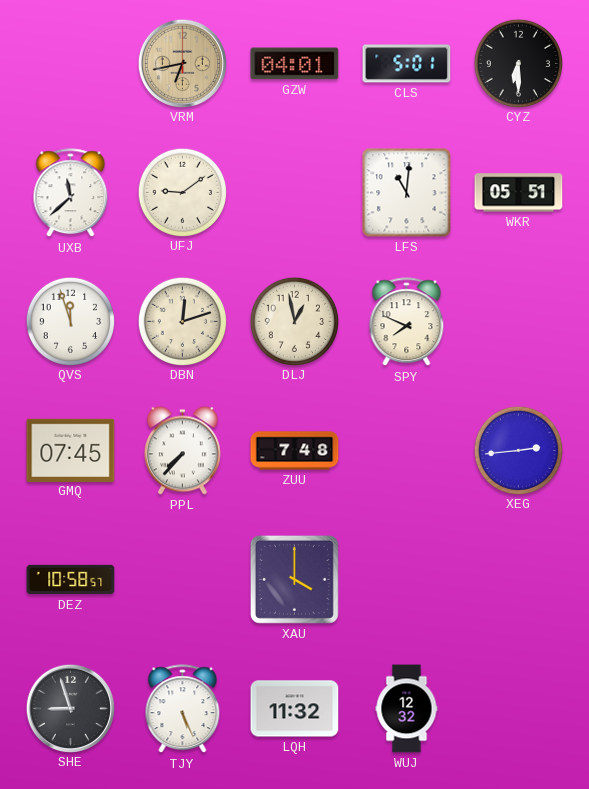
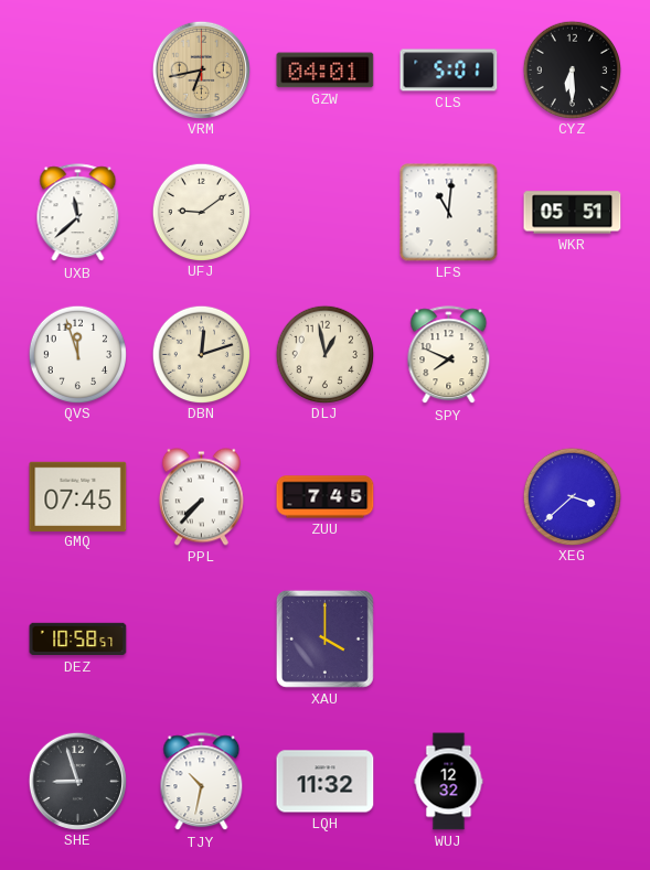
ZUU: 7:48 -> 7:45
XEG: 2:44 -> 3:38
TJY: 5:26 -> 10:32
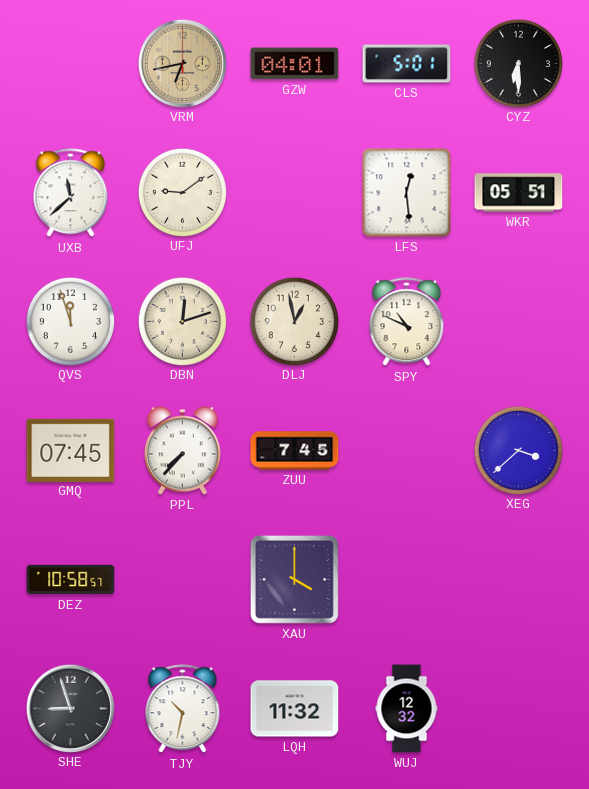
LFS: 11:01 -> 12:29
SPY: 7:49 -> 10:49
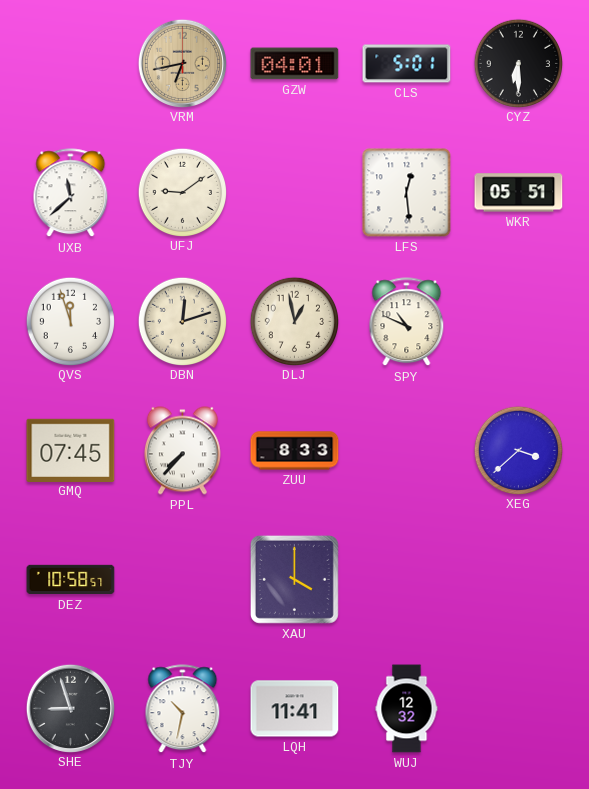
ZUU: 7:45 -> 8:33
LQH: 11:32 -> 11:41
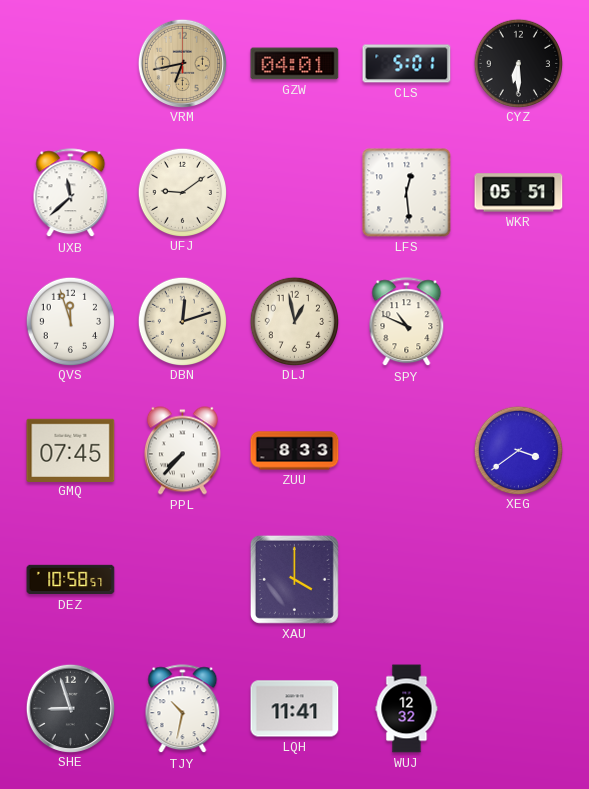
XEG: 3:38 -> 3:39
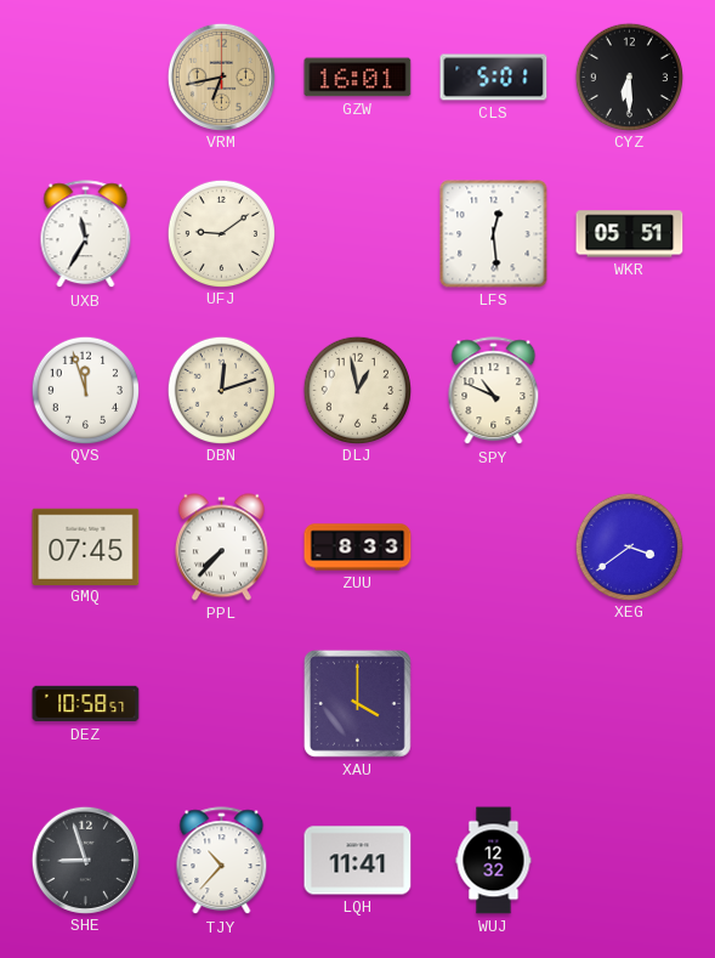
GZW: 04:01 -> 16:01
UXB: 11:38 -> 11:35
TJY: 10:32 -> 10:37
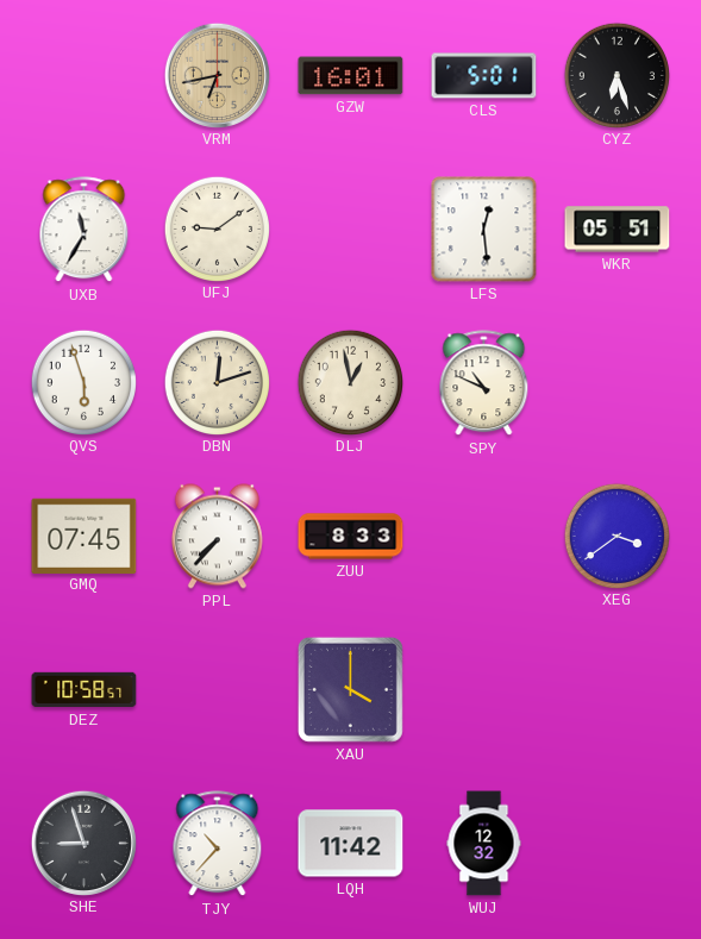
CYZ: 6:30 -> 6:27
QVS: 11:57 -> 5:57
LQH: 11:41 -> 11:42
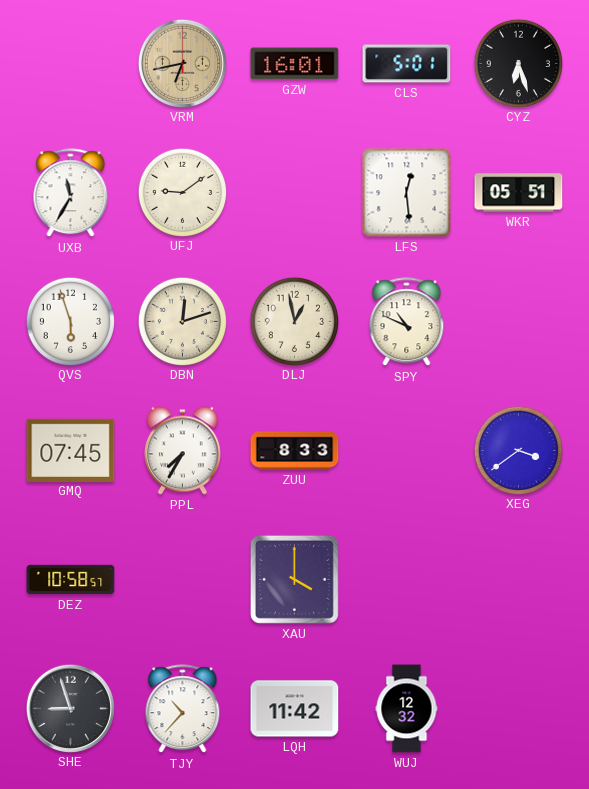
PPL: 7:37 -> 7:35
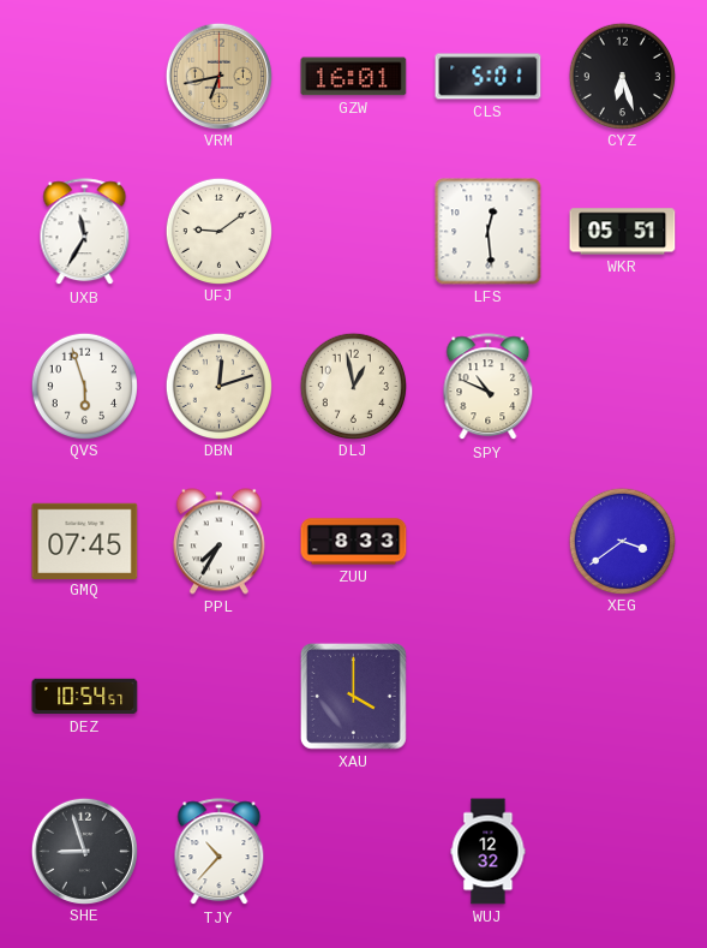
DEZ: 10:58 -> 10:54
LQH: 11:42 -> none
